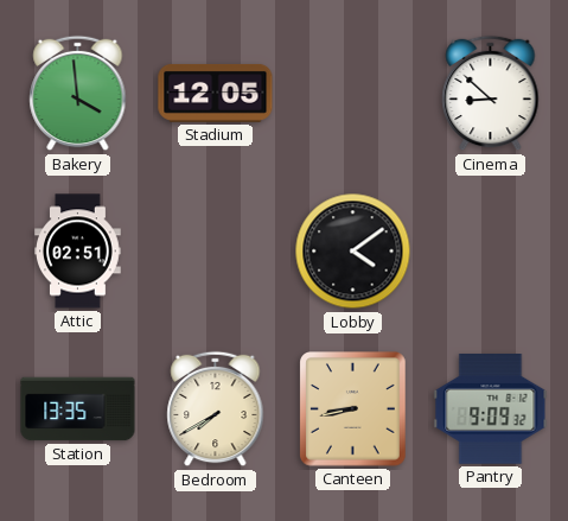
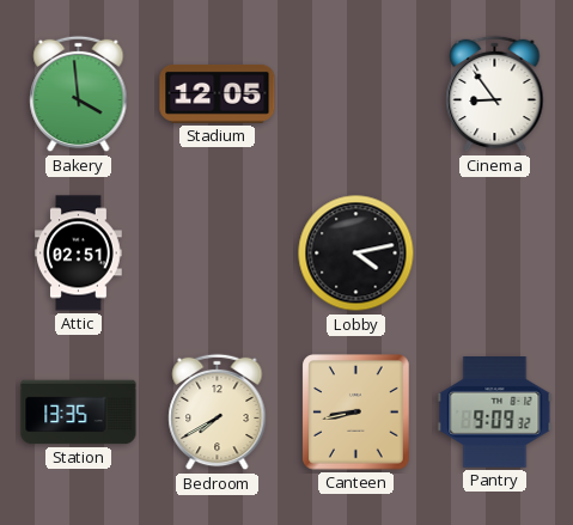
Cinema: 8:52 -> 8:54
Lobby: 4:09 -> 4:13
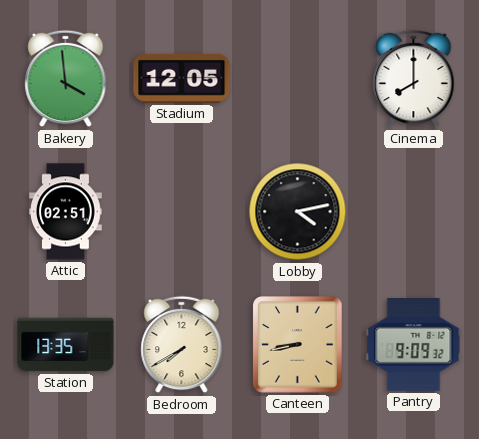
Cinema: 8:54 -> 8:00
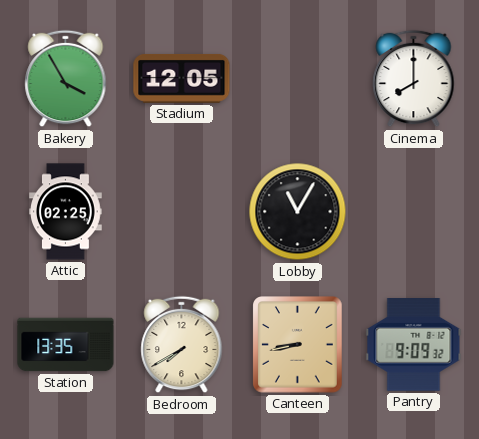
Bakery: 3:59 -> 3:55
Attic: 02:51 -> 02:25
Lobby: 4:13 -> 11:05
